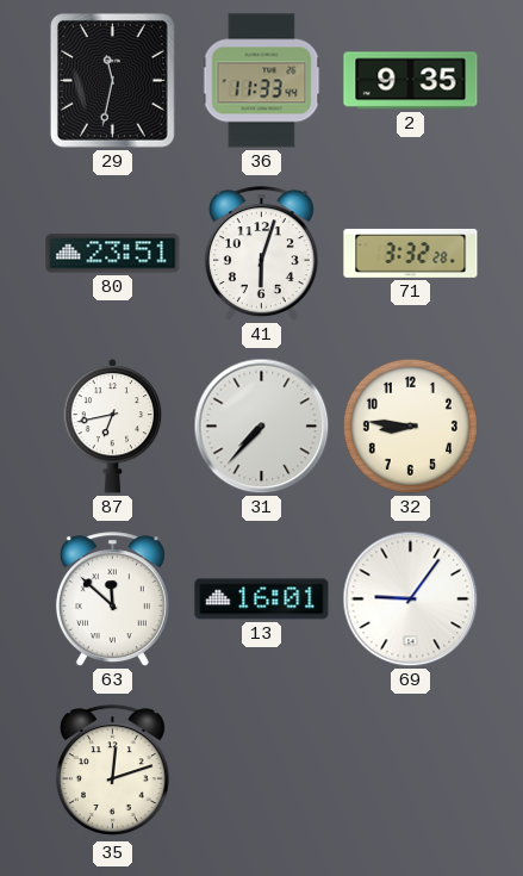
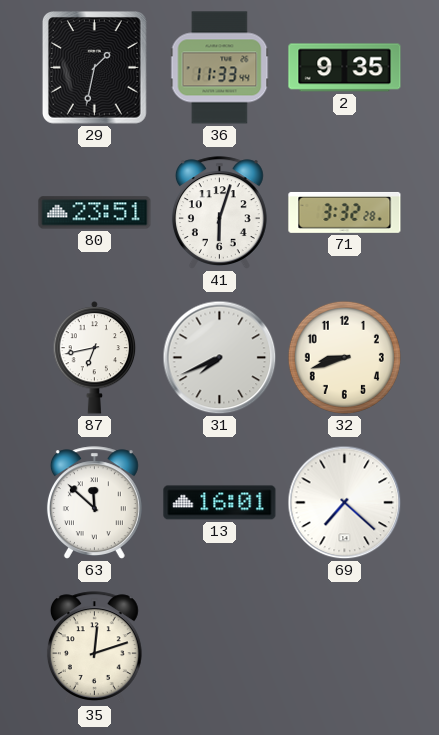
29: 11:32 -> 1:32
31: 7:37 -> 7:41
32: 8:46 -> 8:42
69: 9:06 -> 7:22
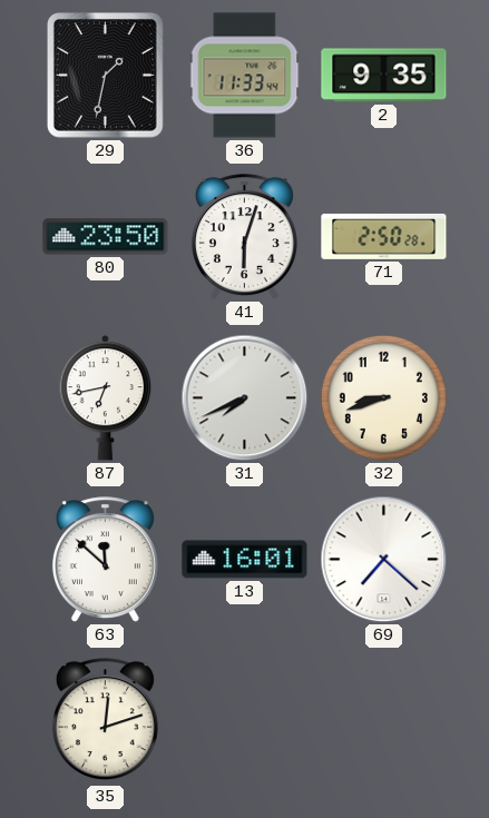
80: 23:51 -> 23:50
71: 3:32 -> 2:50
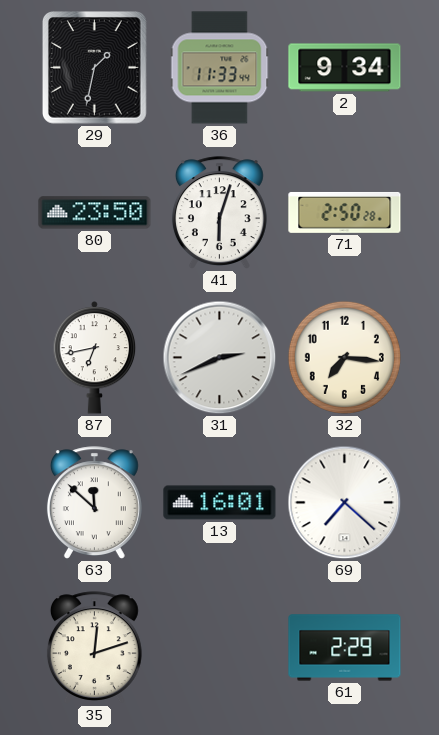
2: 9:35 -> 9:34
31: 7:41 -> 2:41
32: 8:42 -> 7:16
61: none -> 2:29
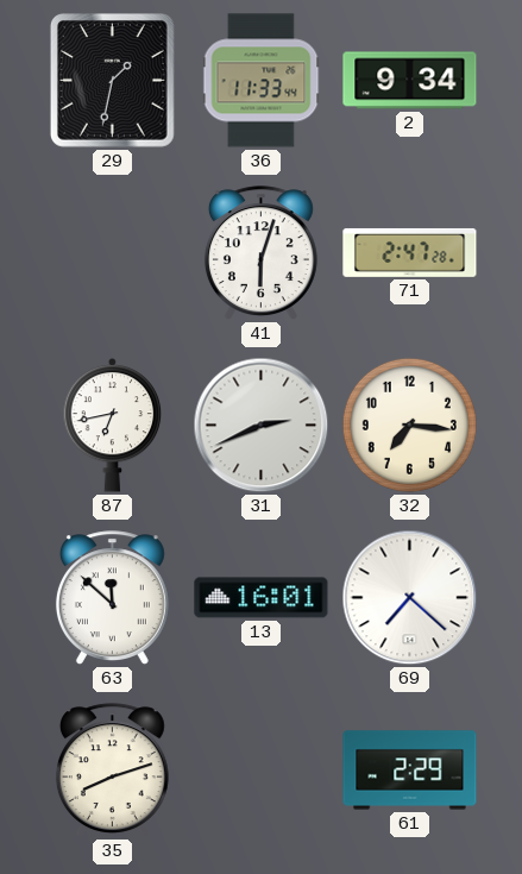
80: 23:50 -> none
71: 2:50 -> 2:47
35: 12:12 -> 8:12
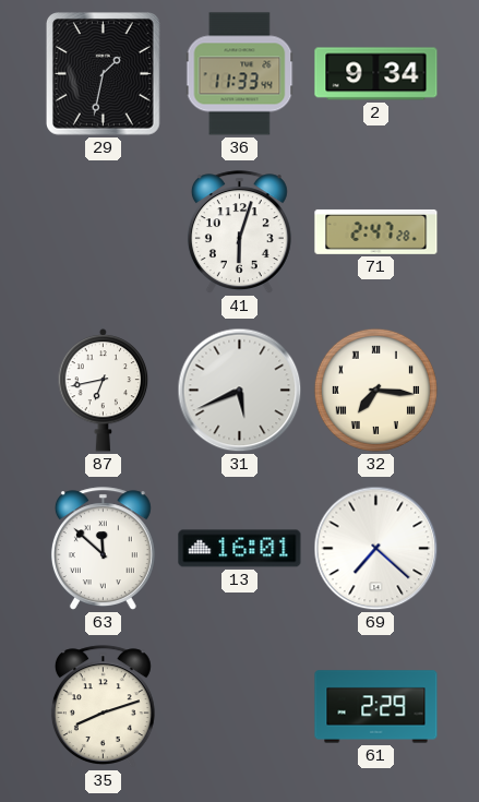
31: 2:41 -> 5:41
32 numerals: Arabic -> Roman
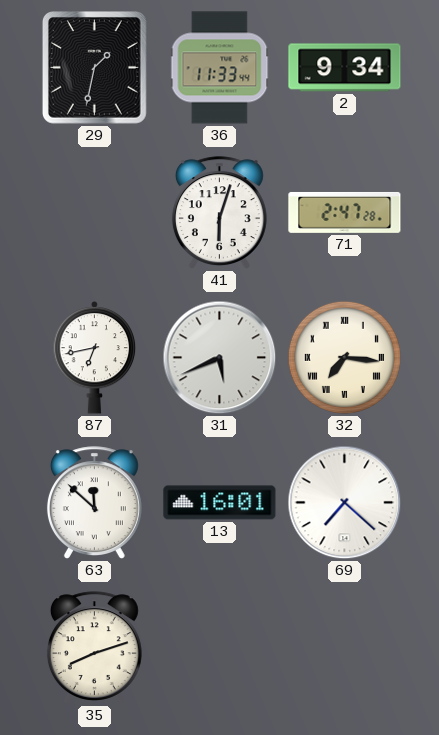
61: 2:29 -> none
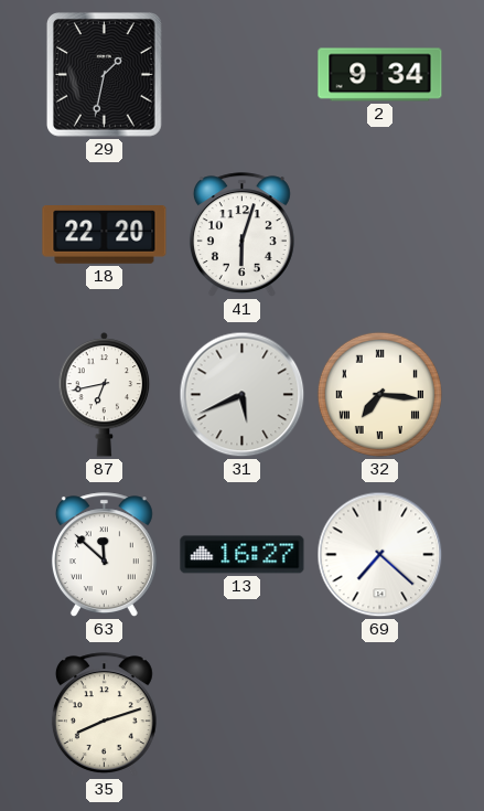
36: 11:33 -> none
18: none -> 22:20
71: 2:47 -> none
13: 16:01 -> 16:27
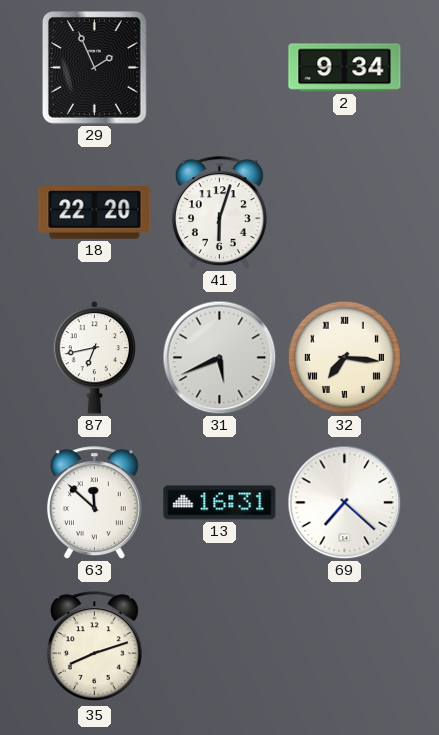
29: 1:32 -> 1:56
13: 16:27 -> 16:31
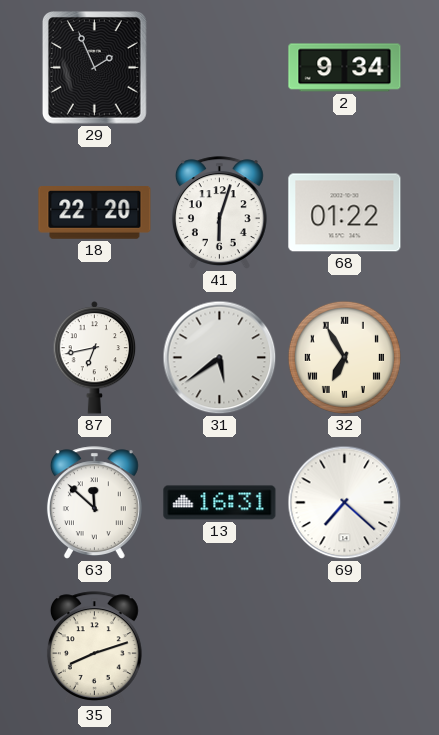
68: none -> 01:22
31: 5:41 -> 5:39
32: 7:16 -> 6:55
